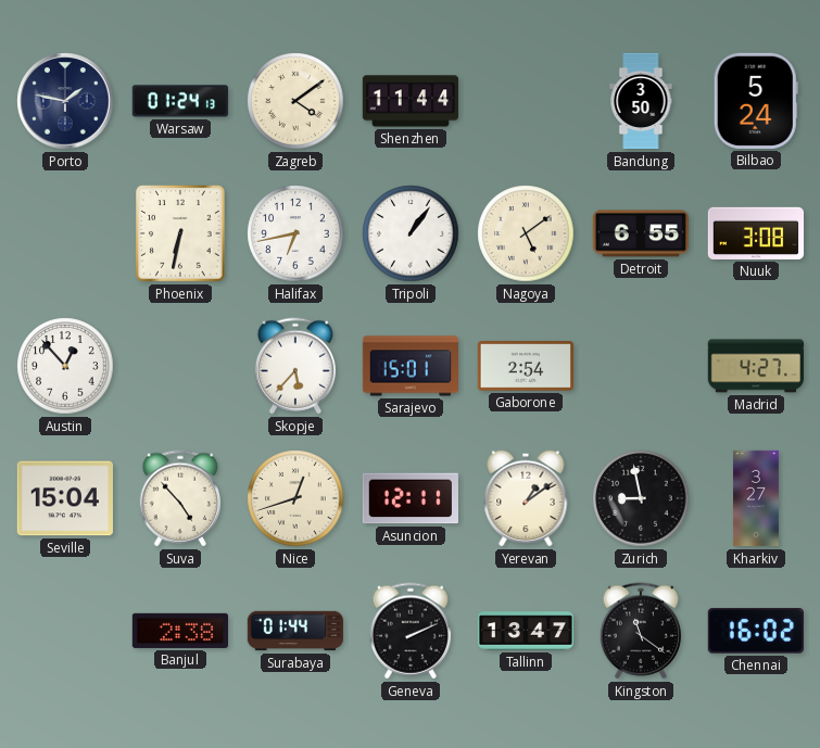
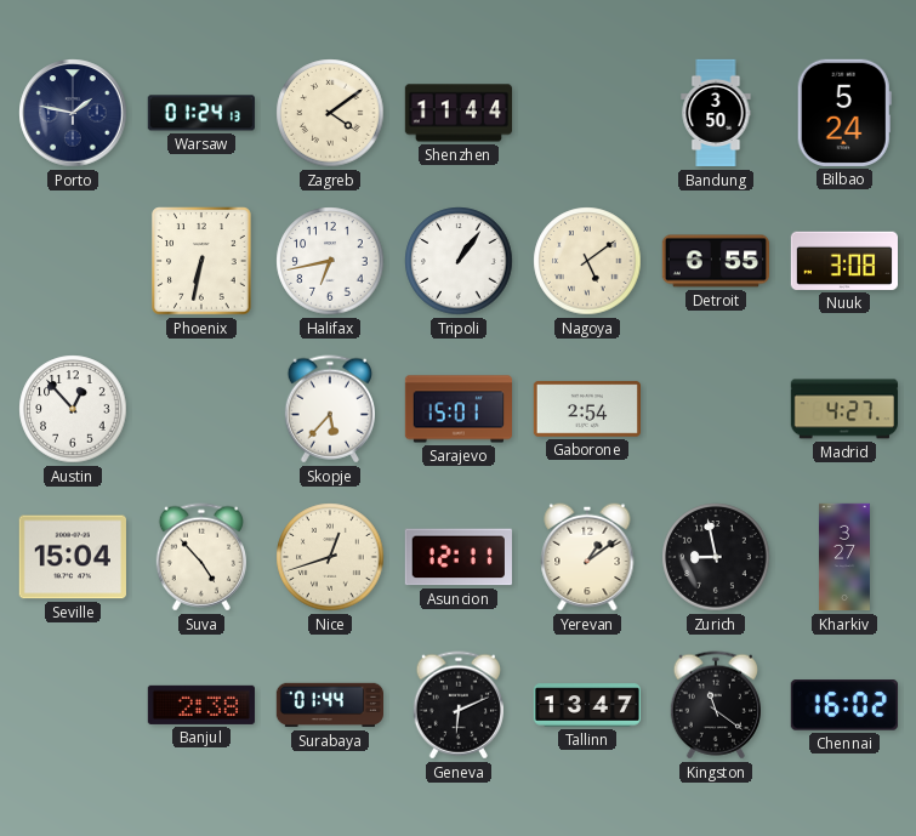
Geneva: 2:11 -> 6:11
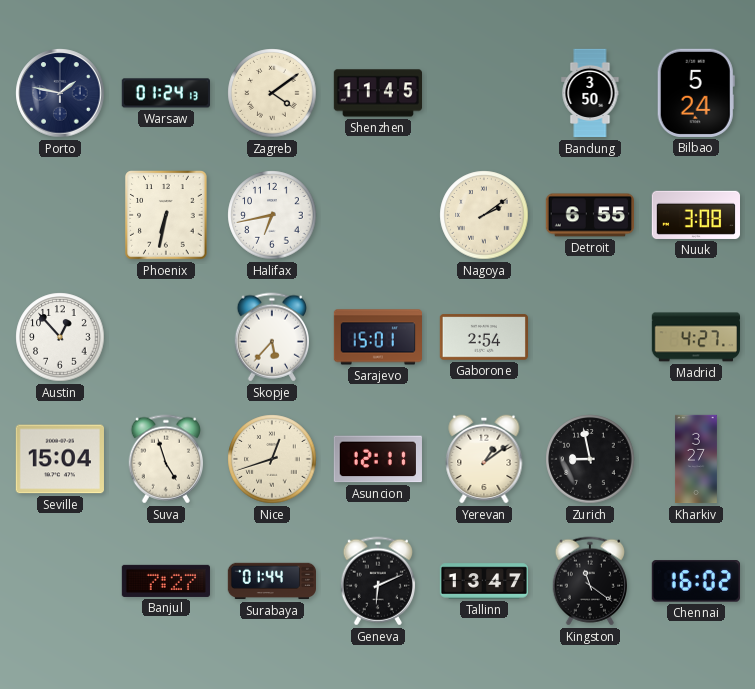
Shenzhen: 11:44 -> 11:45
Tripoli: 1:06 -> none
Nagoya: 5:09 -> 2:09
Suva: 4:53 -> 4:57
Banjul: 2:38 -> 7:27
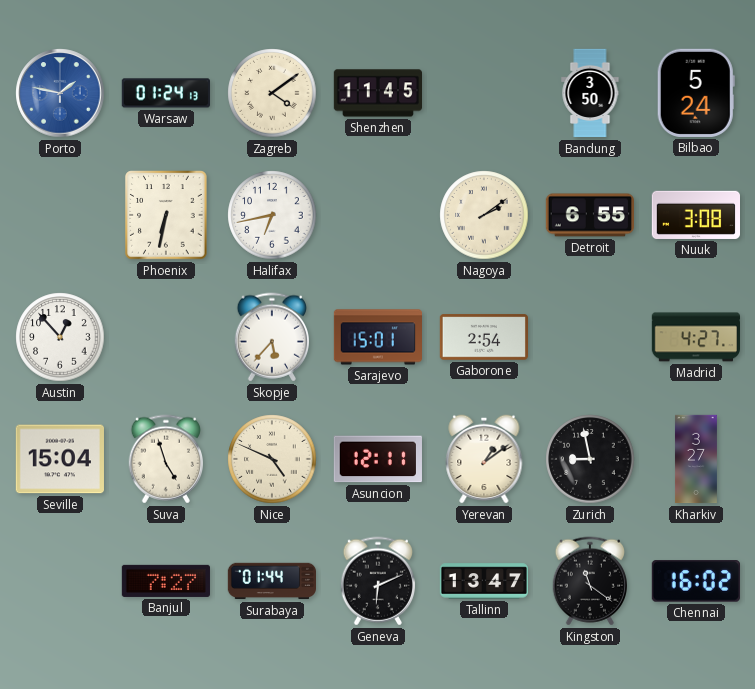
Porto dial: navy -> blue
Nice: 12:42 -> 4:49
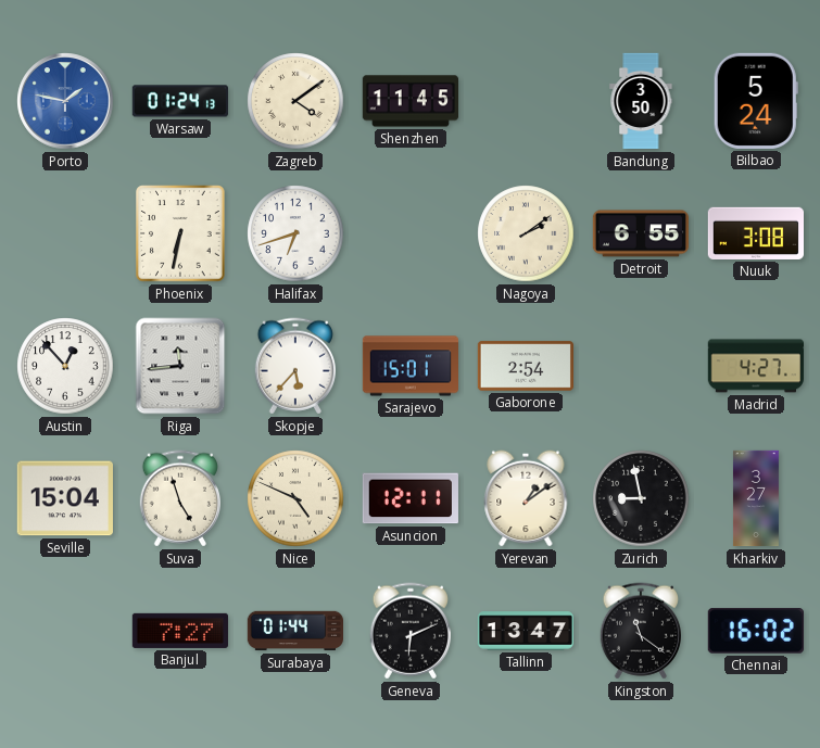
Halifax: 6:43 -> 6:42
Riga: none -> 11:44
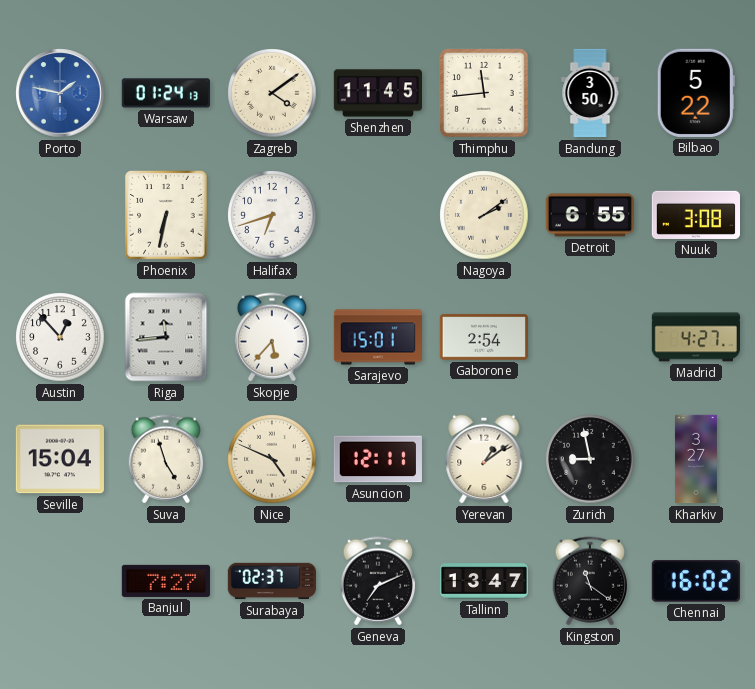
Thimphu: none -> 11:44
Bilbao: 5:24 -> 5:22
Surabaya: 01:44 -> 02:37
Geneva: 6:11 -> 7:11
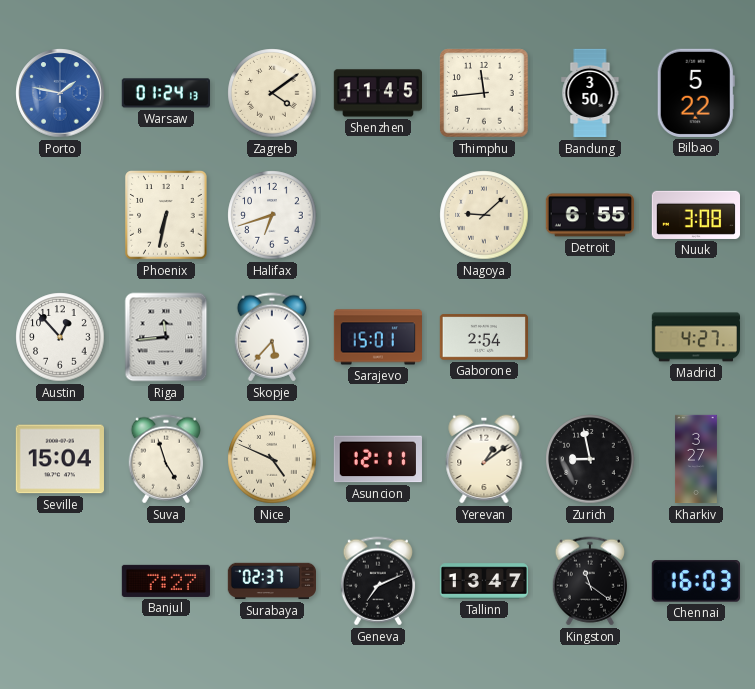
Nagoya: 2:09 -> 9:08
Chennai: 16:02 -> 16:03
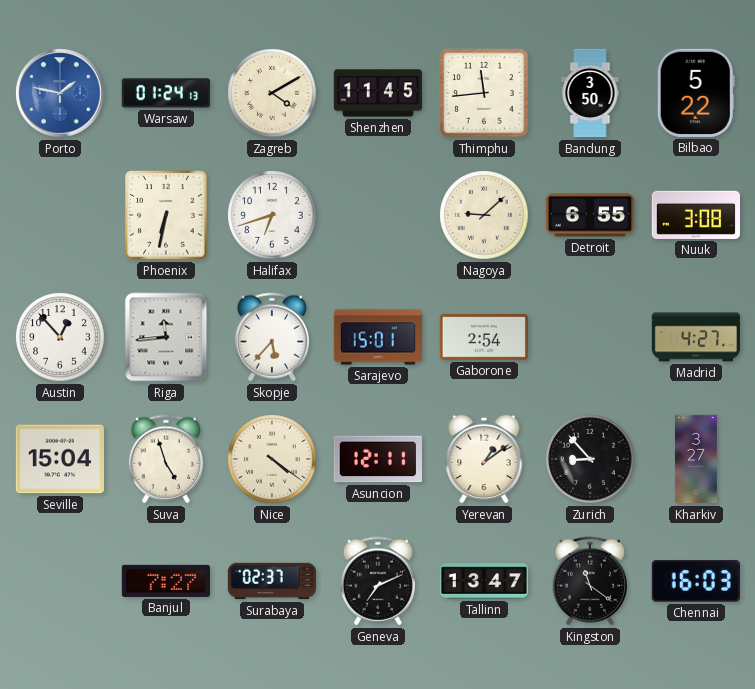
Zagreb: 4:09 -> 4:10
Nice: 4:49 -> 4:21
Zurich: 8:58 -> 8:53
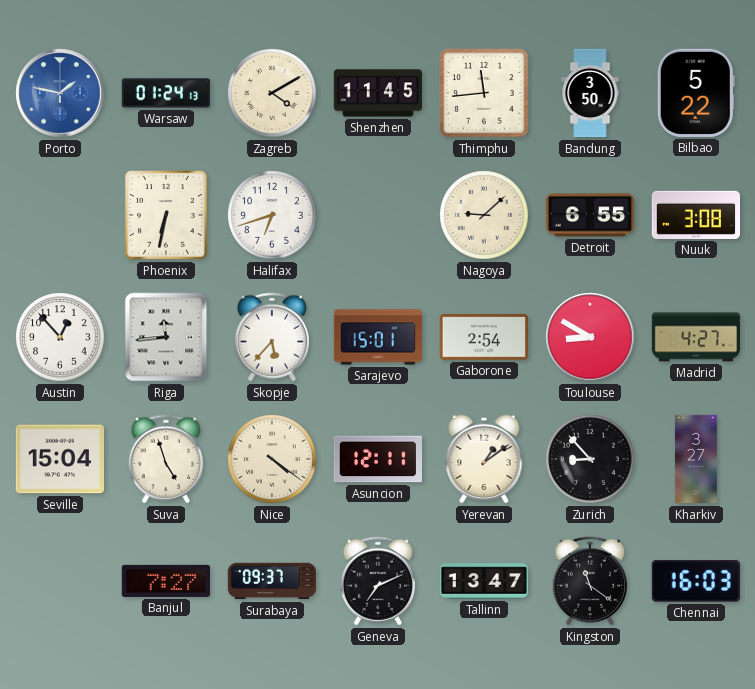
Toulouse: none -> 8:50
Surabaya: 02:37 -> 09:37
